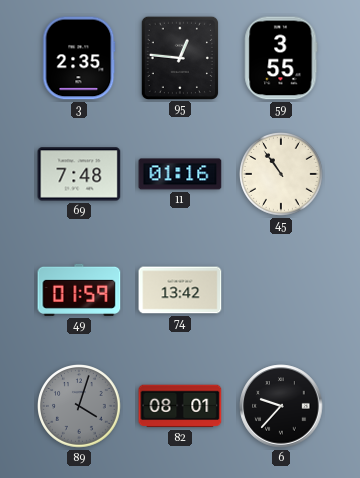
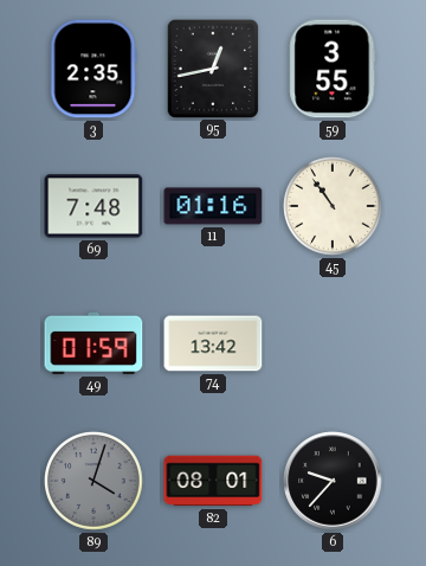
95: 12:46 -> 12:43
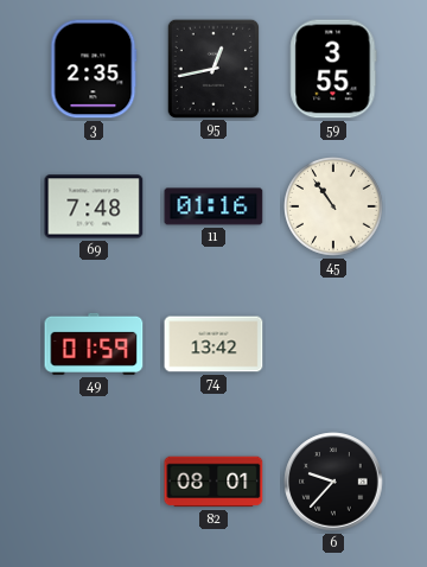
89: 4:03 -> none
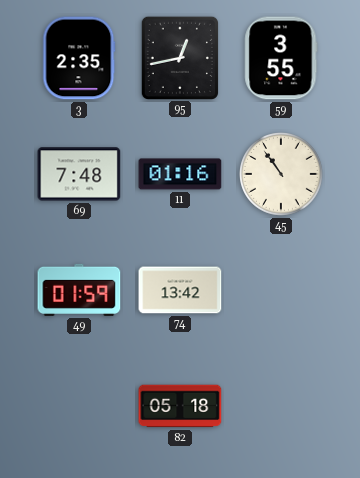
82: 08:01 -> 05:18
6: 9:37 -> none
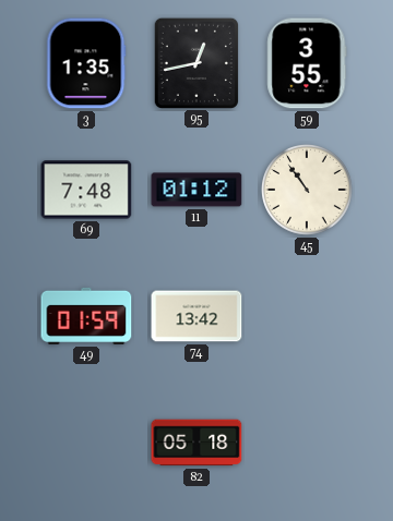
3: 2:35 -> 1:35
11: 01:16 -> 01:12
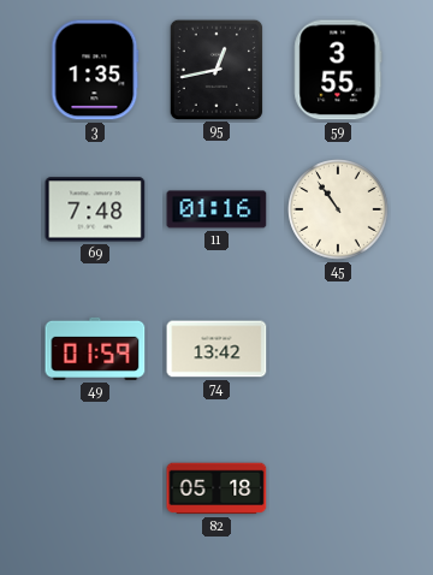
11: 01:12 -> 01:16
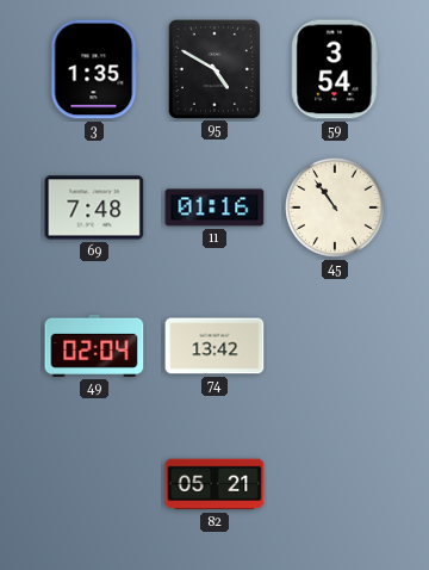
95: 12:43 -> 4:50
59: 3:55 -> 3:54
49: 01:59 -> 02:04
82: 05:18 -> 05:21
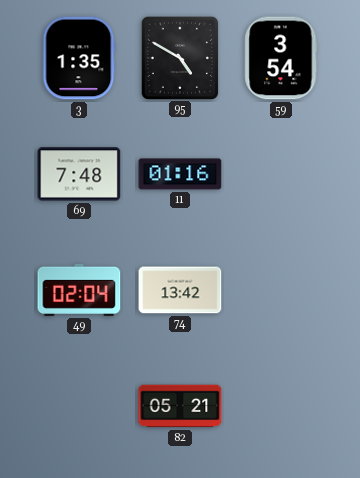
45: 10:54 -> none
